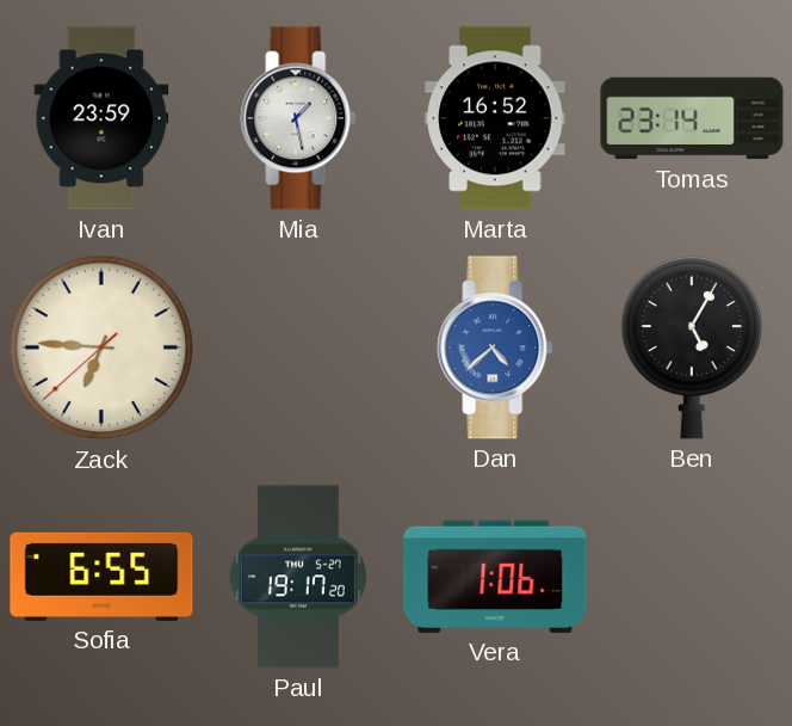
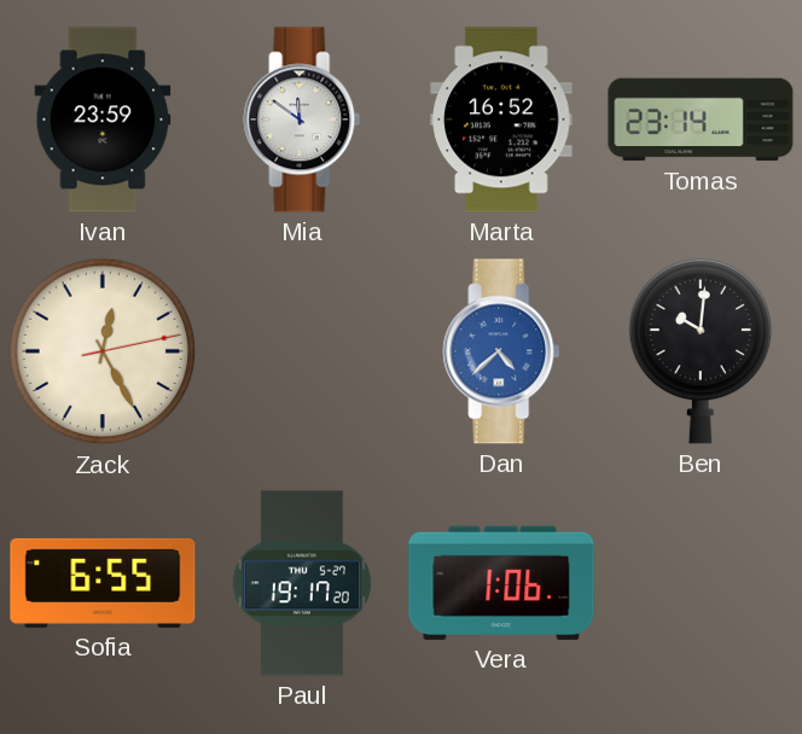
Mia: 1:28 -> 11:51
Zack: 6:45 -> 12:25
Ben: 5:05 -> 10:01
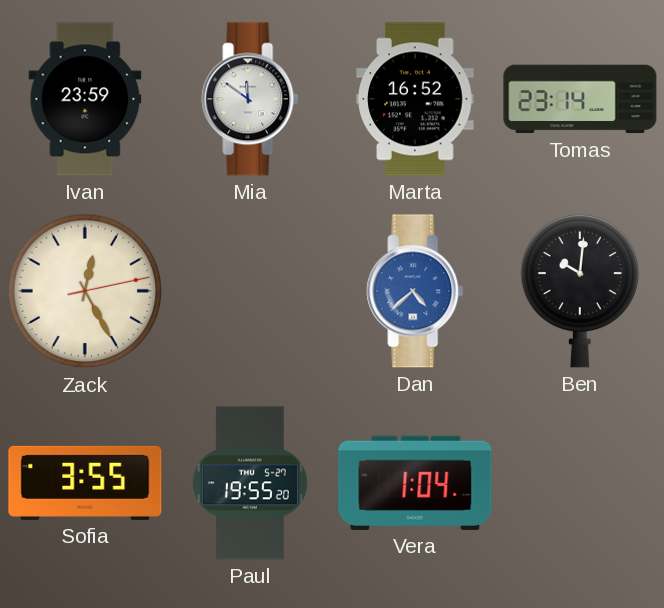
Sofia: 6:55 -> 3:55
Paul: 19:17 -> 19:55
Vera: 1:06 -> 1:04
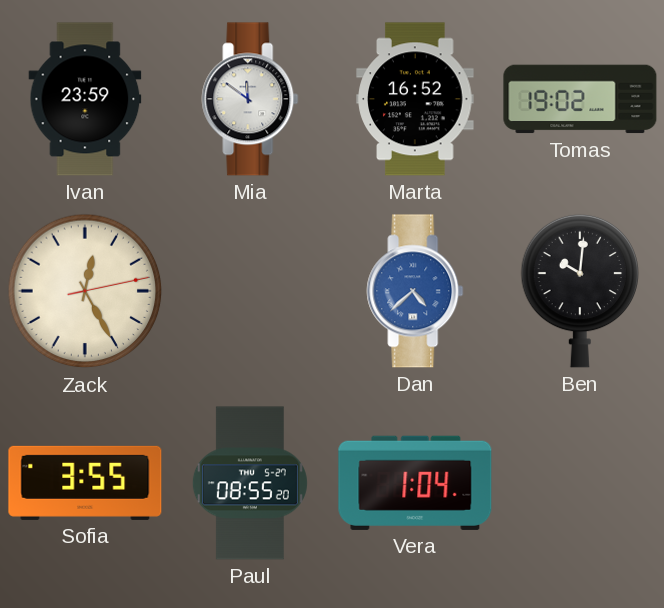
Tomas: 23:14 -> 19:02
Paul: 19:55 -> 08:55
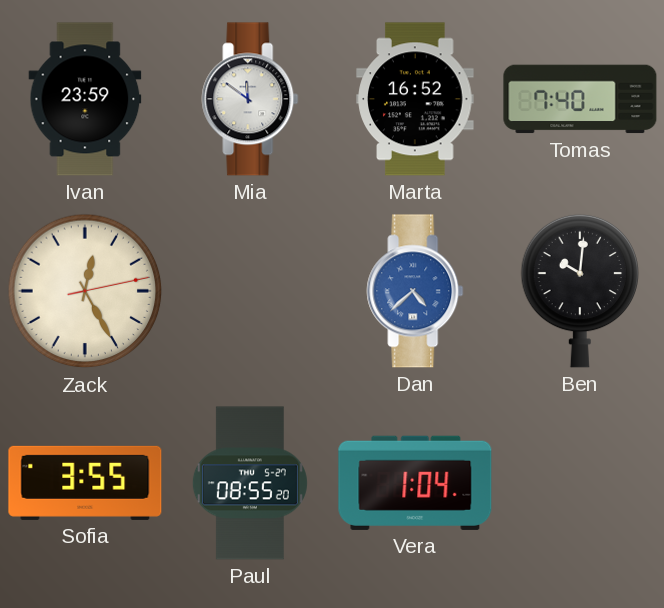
Tomas: 19:02 -> 7:40
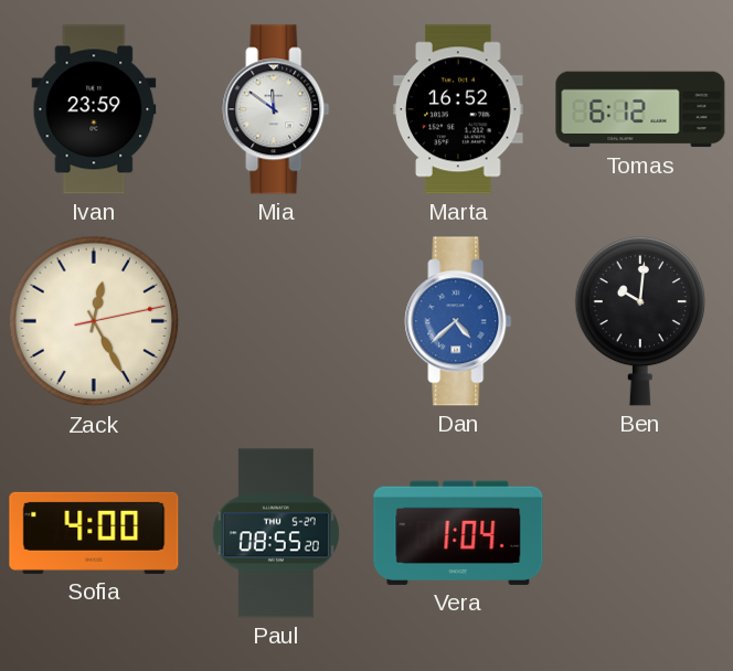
Tomas: 7:40 -> 6:12
Sofia: 3:55 -> 4:00
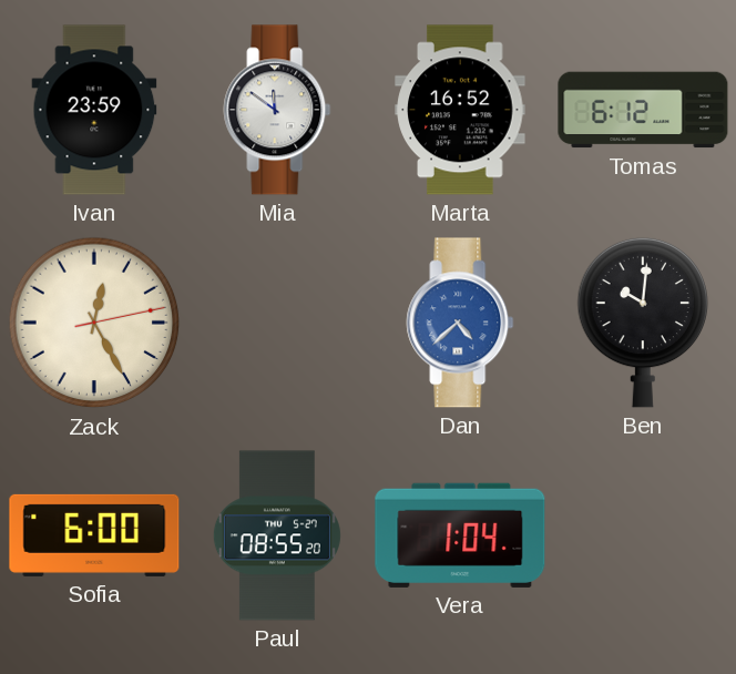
Sofia: 4:00 -> 6:00
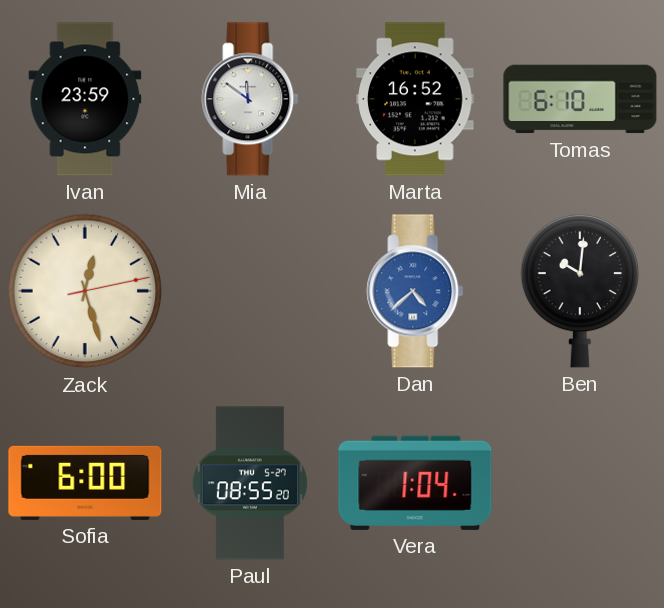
Tomas: 6:12 -> 6:10
Zack: 12:25 -> 12:27
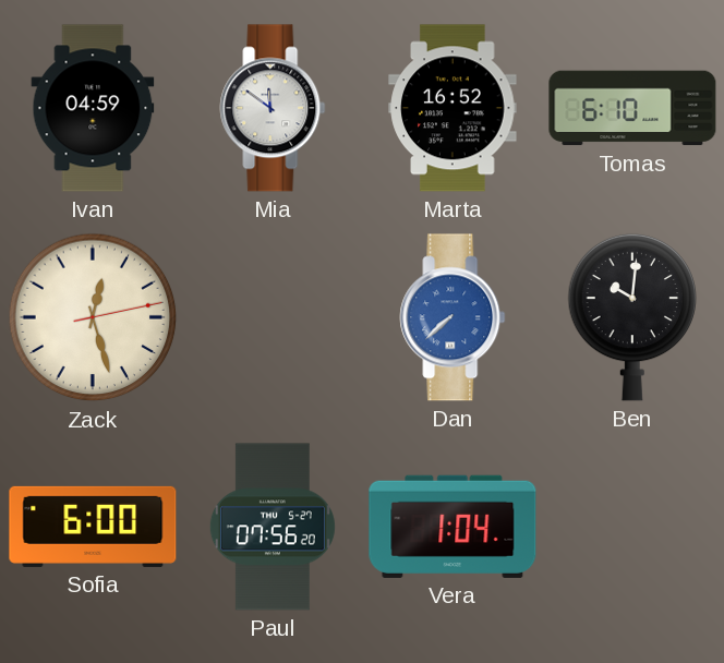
Ivan: 23:59 -> 04:59
Dan: 4:38 -> 7:38
Paul: 08:55 -> 07:56
